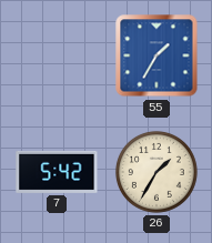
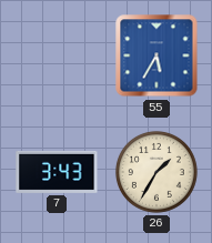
55: 1:35 -> 5:35
7: 5:42 -> 3:43
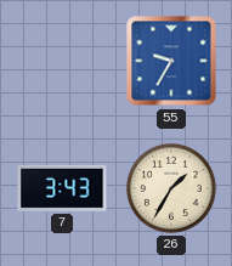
55: 5:35 -> 9:35
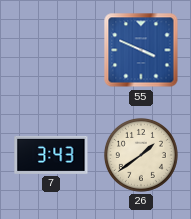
55: 9:35 -> 3:49
26: 1:35 -> 1:39
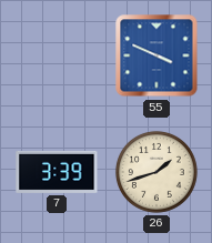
7: 3:43 -> 3:39
26: 1:39 -> 1:42
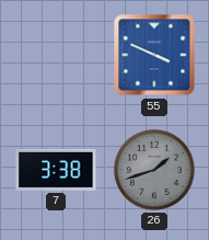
7: 3:39 -> 3:38
26 dial: cream -> grey
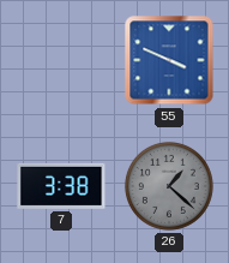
26: 1:42 -> 1:22
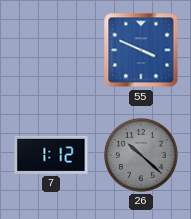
7: 3:38 -> 1:12
26: 1:22 -> 10:22
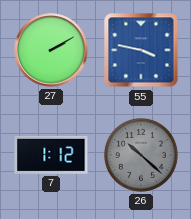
27: none -> 2:10
55: 3:49 -> 3:47
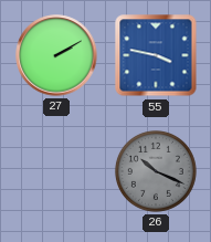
7: 1:12 -> none
26: 10:22 -> 10:19
